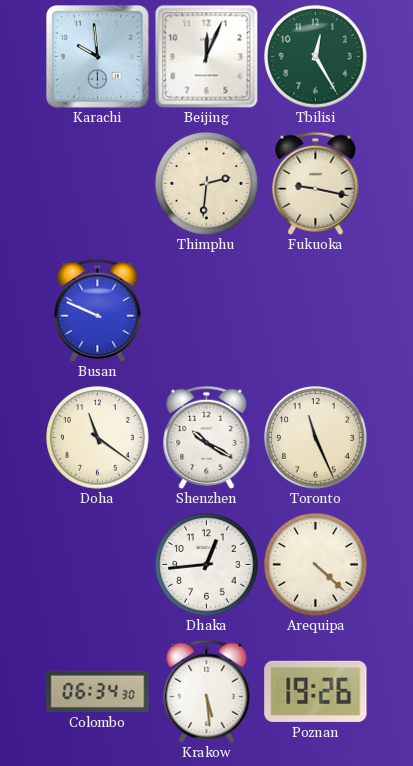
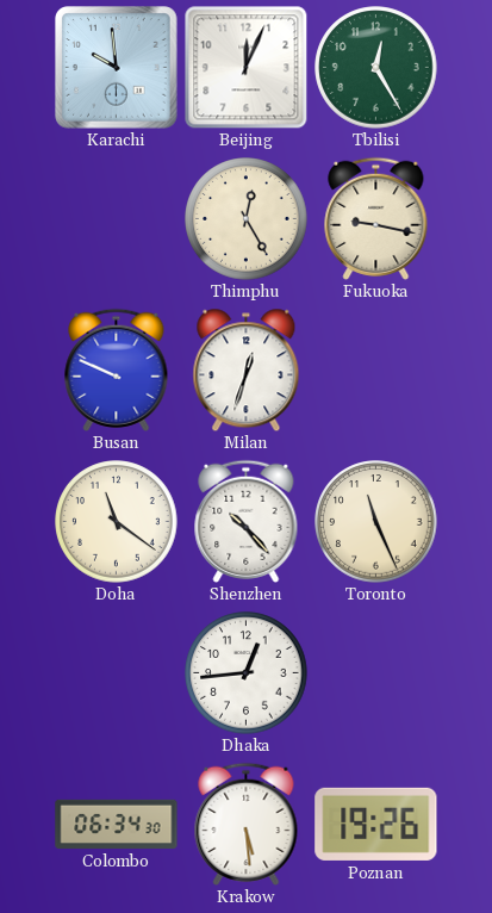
Thimphu: 2:31 -> 12:25
Milan: none -> 12:33
Shenzhen: 10:20 -> 10:23
Arequipa: 4:22 -> none
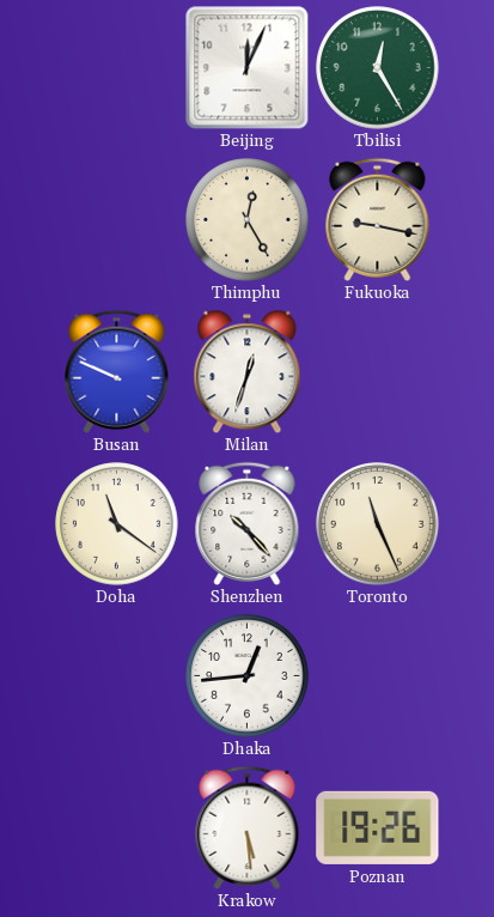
Karachi: 9:59 -> none
Colombo: 06:34 -> none
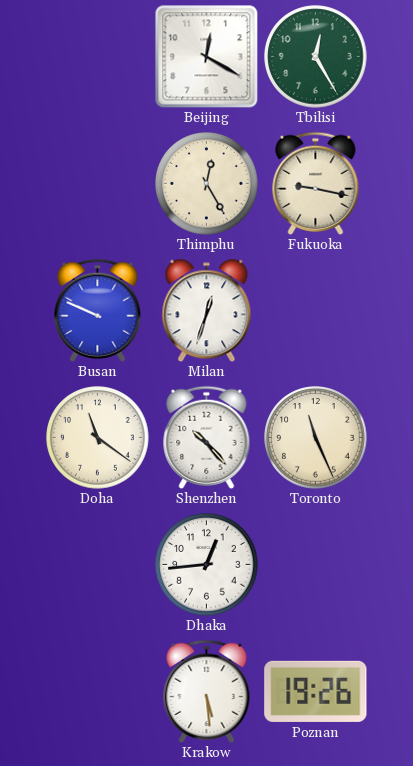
Beijing: 12:04 -> 12:20
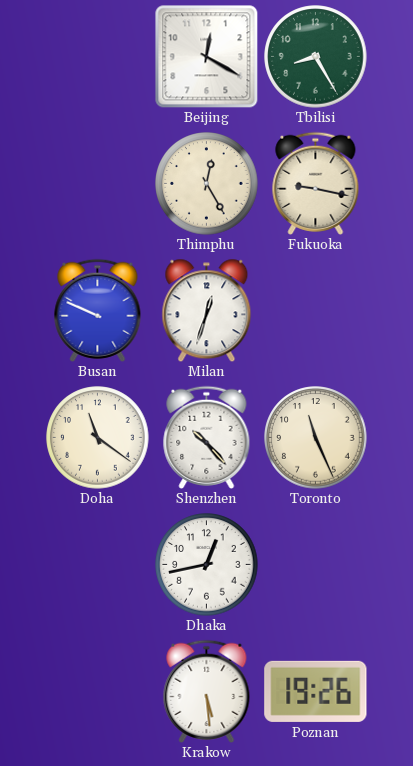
Tbilisi: 12:25 -> 8:25
Dhaka: 12:44 -> 12:43
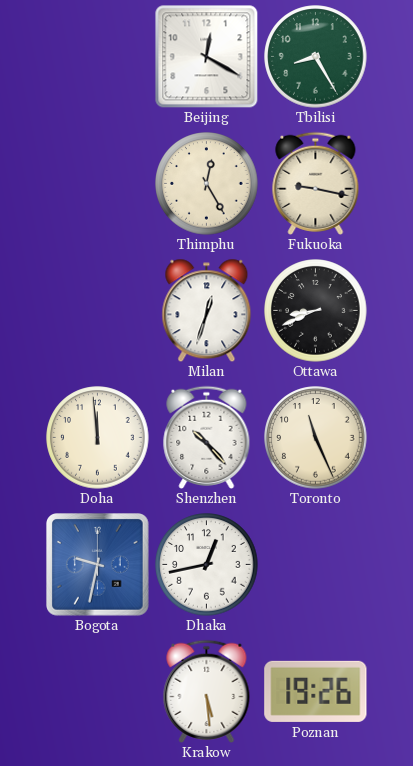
Busan: 9:49 -> none
Ottawa: none -> 8:41
Doha: 11:21 -> 11:59
Bogota: none -> 9:32
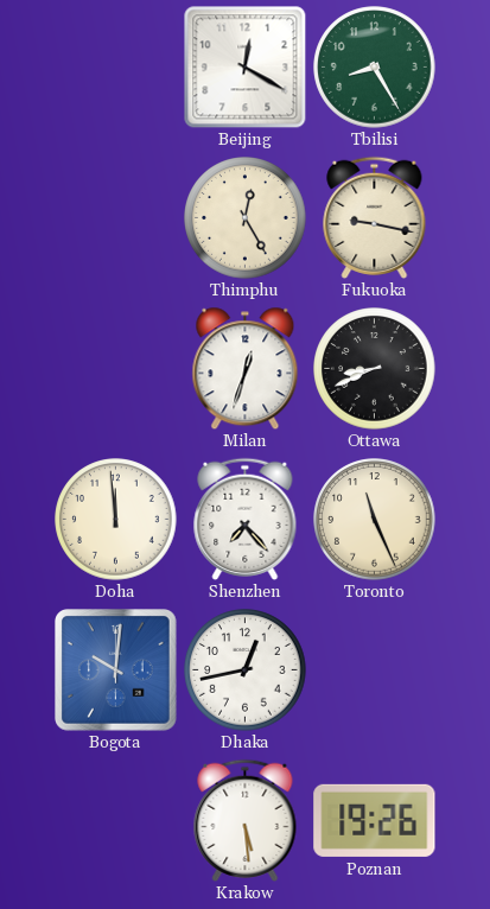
Shenzhen: 10:23 -> 7:23
Bogota: 9:32 -> 10:01
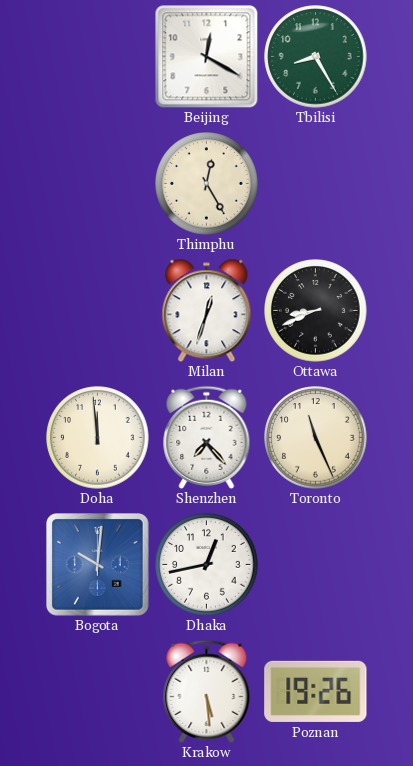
Fukuoka: 9:17 -> none
